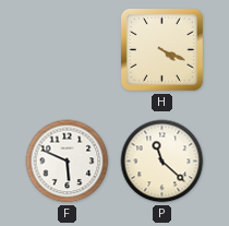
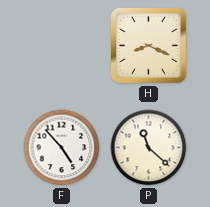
H: 4:19 -> 8:19
F: 5:49 -> 4:53
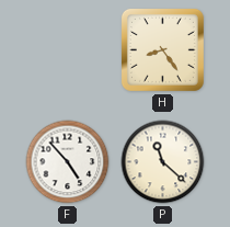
H: 8:19 -> 8:24
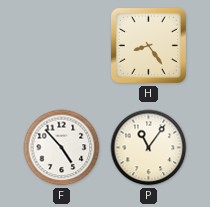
P: 11:22 -> 11:06
